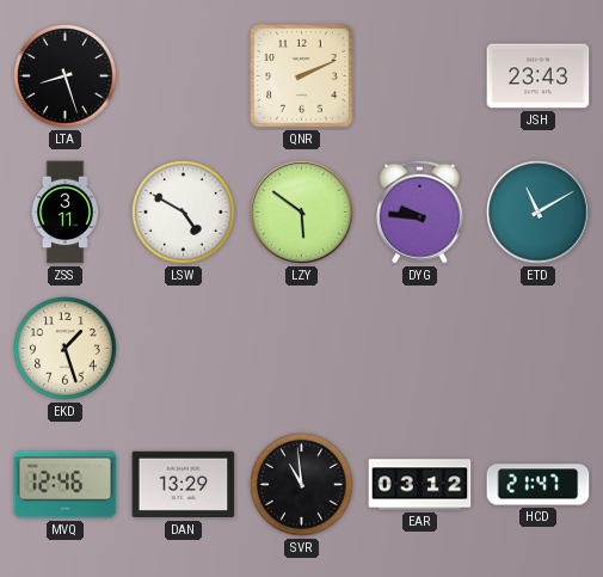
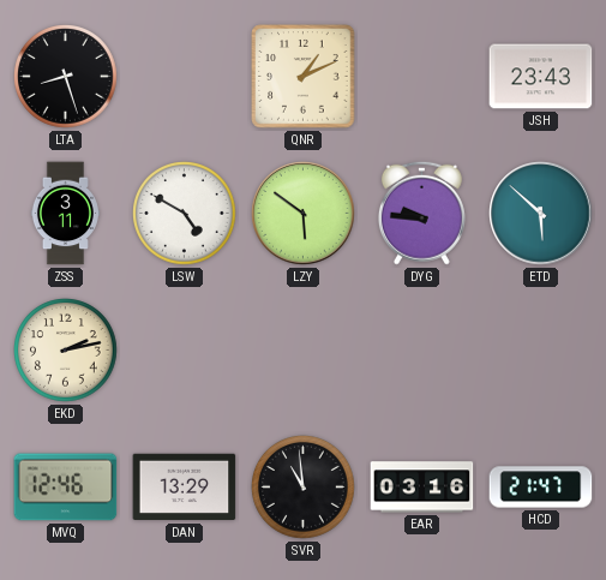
QNR: 2:11 -> 1:11
ETD: 11:10 -> 5:52
EKD: 1:27 -> 2:13
EAR: 03:12 -> 03:16
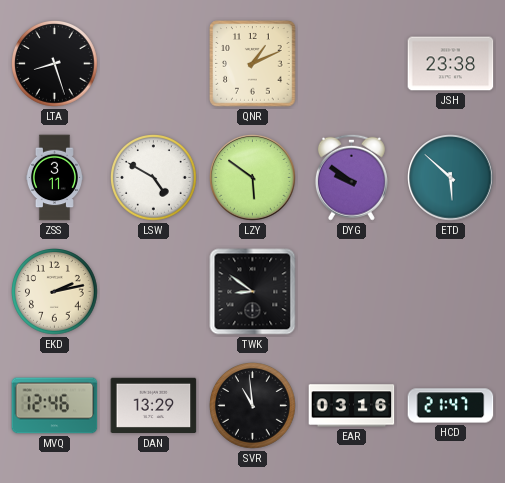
JSH: 23:43 -> 23:38
DYG: 9:46 -> 9:51
TWK: none -> 8:51
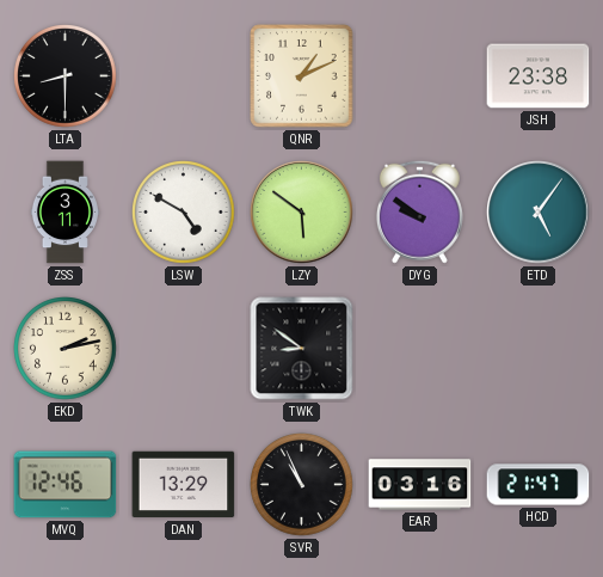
LTA: 8:27 -> 8:30
ETD: 5:52 -> 5:06
SVR: 10:59 -> 10:56
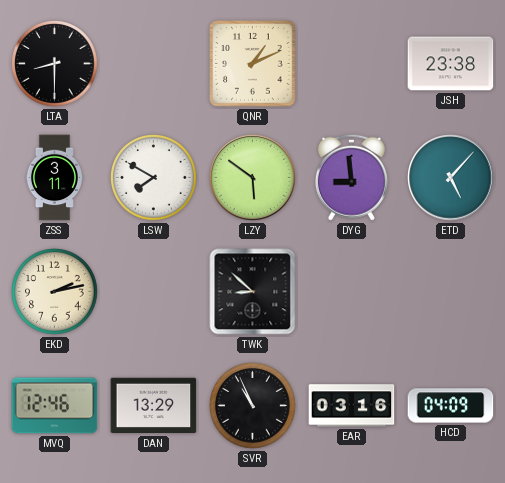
LSW: 4:50 -> 7:50
DYG: 9:51 -> 8:59
ETD: 5:06 -> 5:07
TWK: 8:51 -> 8:52
HCD: 21:47 -> 04:09
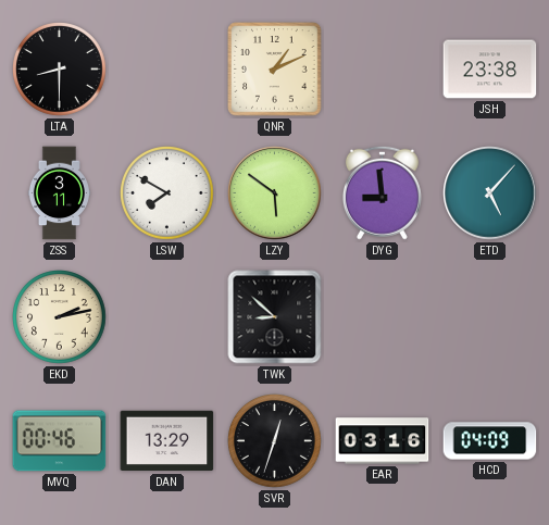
MVQ: 12:46 -> 00:46
SVR: 10:56 -> 12:33
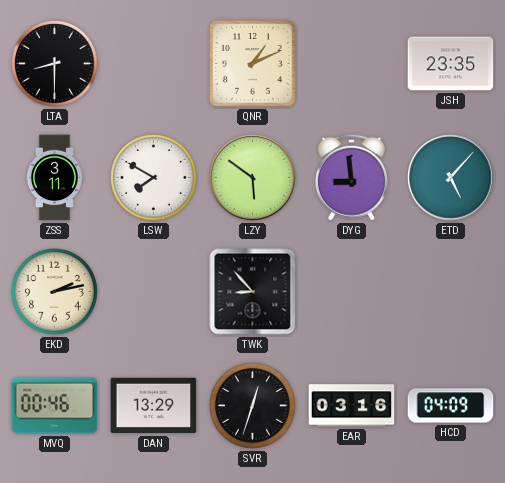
JSH: 23:38 -> 23:35
TWK: 8:52 -> 8:53
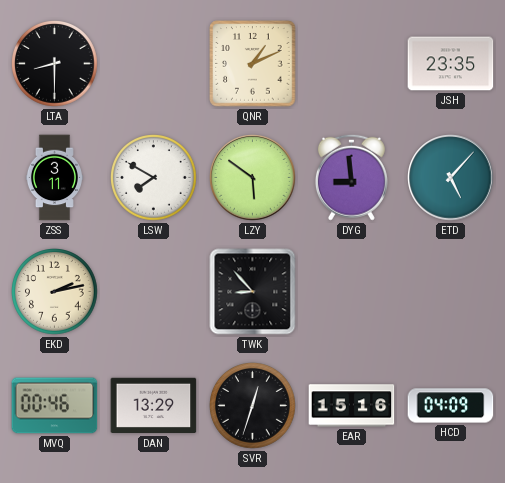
EAR: 03:16 -> 15:16
